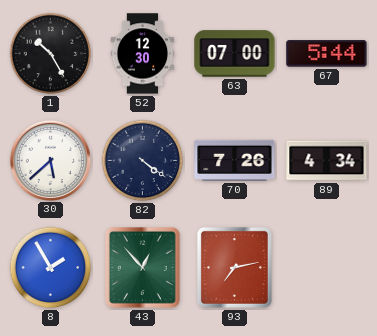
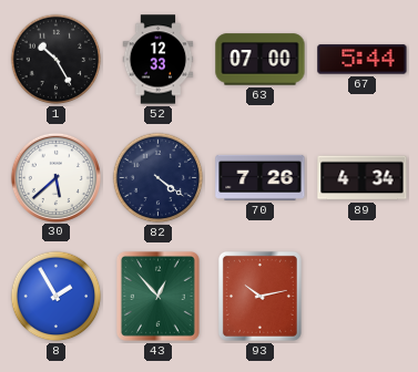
52: 12:30 -> 12:33
93: 7:13 -> 10:13
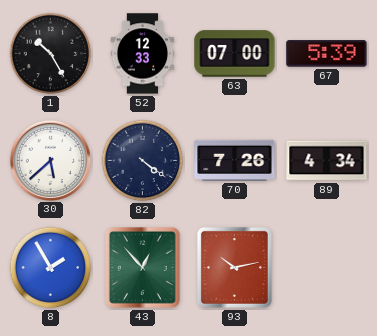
67: 5:44 -> 5:39
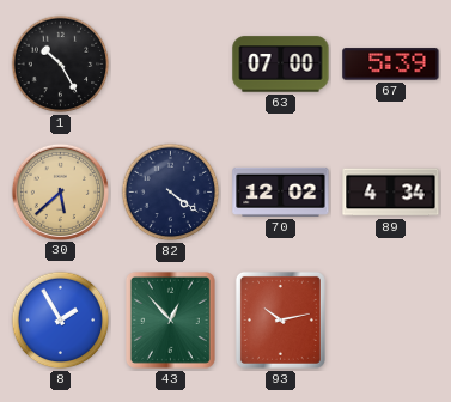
52: 12:33 -> none
30 dial: white -> champagne
70: 7:26 -> 12:02
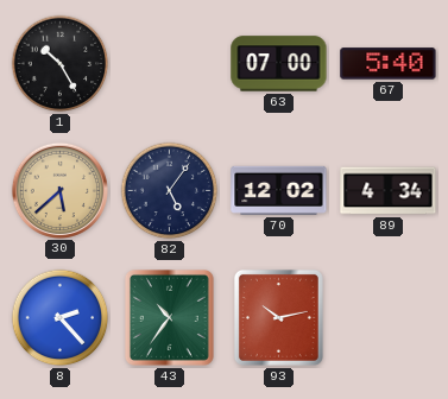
67: 5:39 -> 5:40
82: 4:21 -> 5:06
8: 1:55 -> 2:23
43: 12:53 -> 10:36
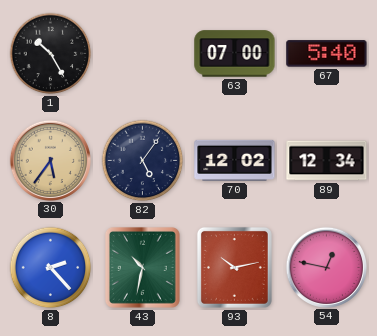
30: 5:38 -> 5:36
89: 4:34 -> 12:34
43: 10:36 -> 10:32
54: none -> 12:47
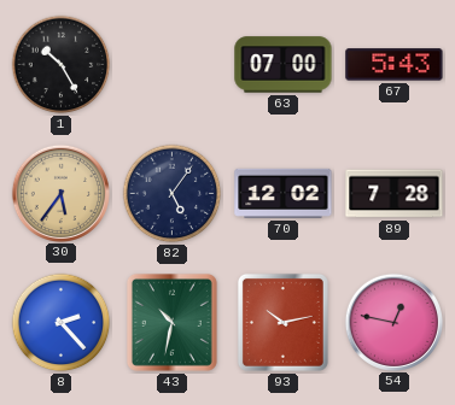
67: 5:40 -> 5:43
89: 12:34 -> 7:28
